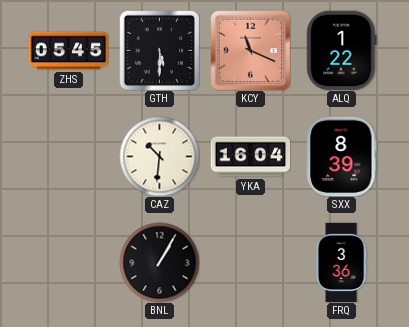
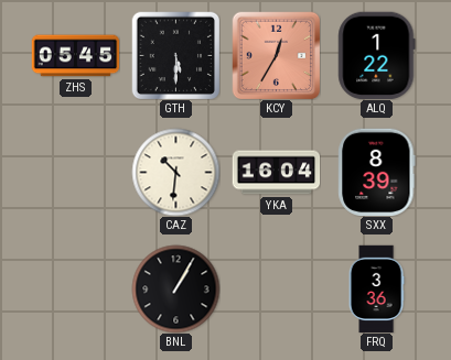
KCY: 11:19 -> 12:35
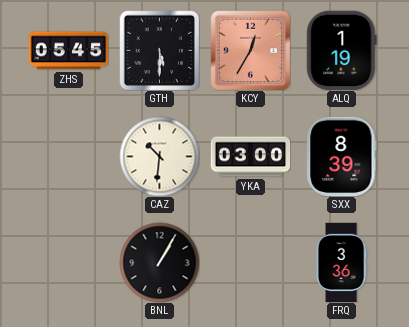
ALQ: 1:22 -> 1:19
YKA: 16:04 -> 03:00
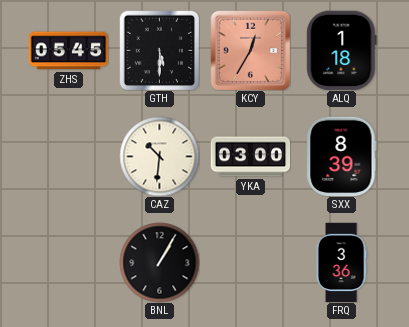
ALQ: 1:19 -> 1:18
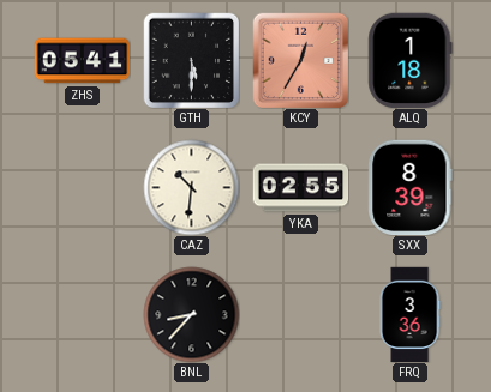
ZHS: 05:45 -> 05:41
YKA: 03:00 -> 02:55
BNL: 1:05 -> 8:37
